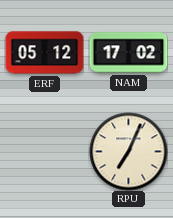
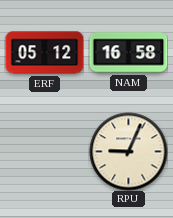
NAM: 17:02 -> 16:58
RPU: 7:04 -> 9:04
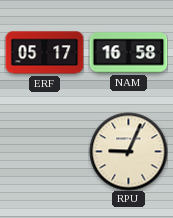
ERF: 05:12 -> 05:17
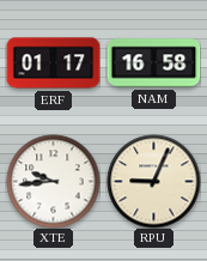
ERF: 05:17 -> 01:17
XTE: none -> 9:44
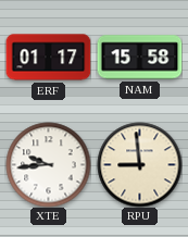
NAM: 16:58 -> 15:58
RPU: 9:04 -> 8:59
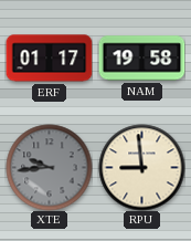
NAM: 15:58 -> 19:58
XTE dial: white -> grey
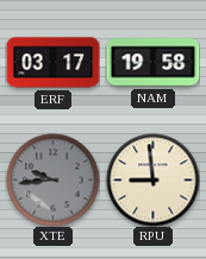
ERF: 01:17 -> 03:17
